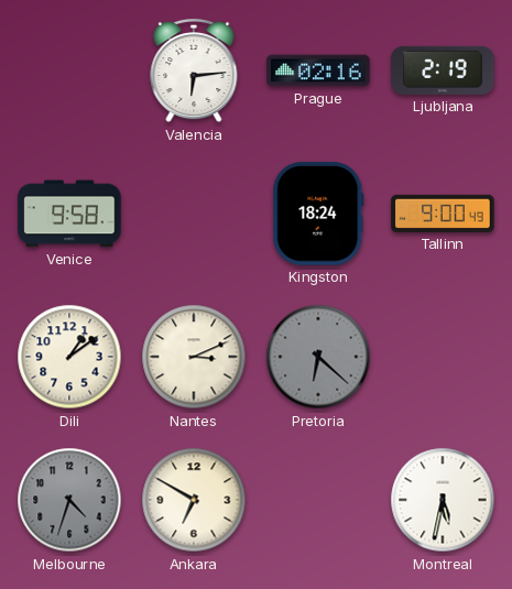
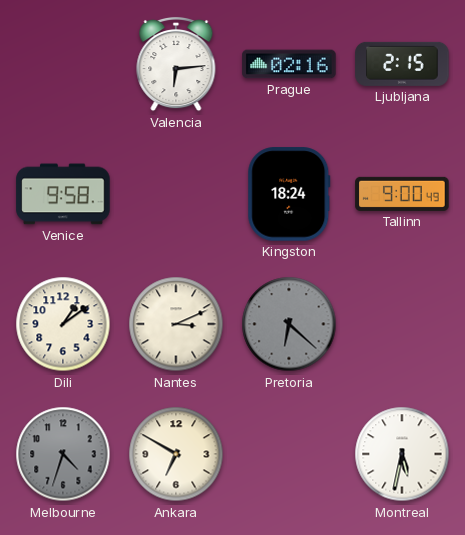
Ljubljana: 2:19 -> 2:15
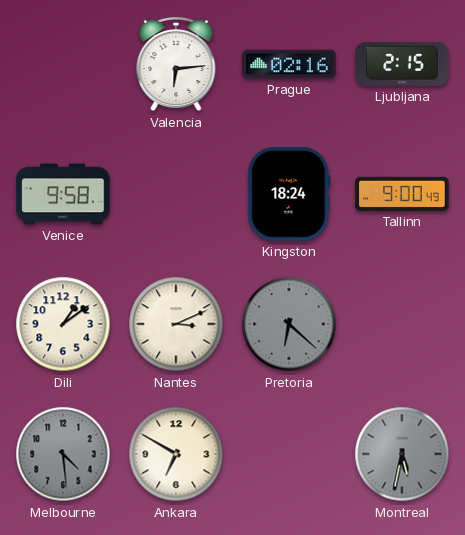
Melbourne: 4:33 -> 4:29
Montreal dial: white -> grey
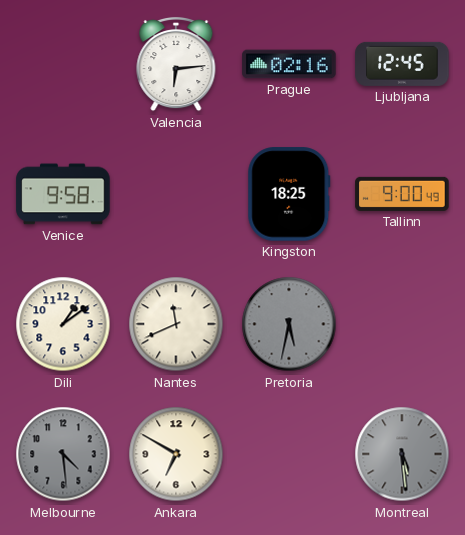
Ljubljana: 2:15 -> 12:45
Kingston: 18:24 -> 18:25
Nantes: 3:11 -> 11:41
Pretoria: 6:22 -> 5:32
Montreal: 5:32 -> 5:29
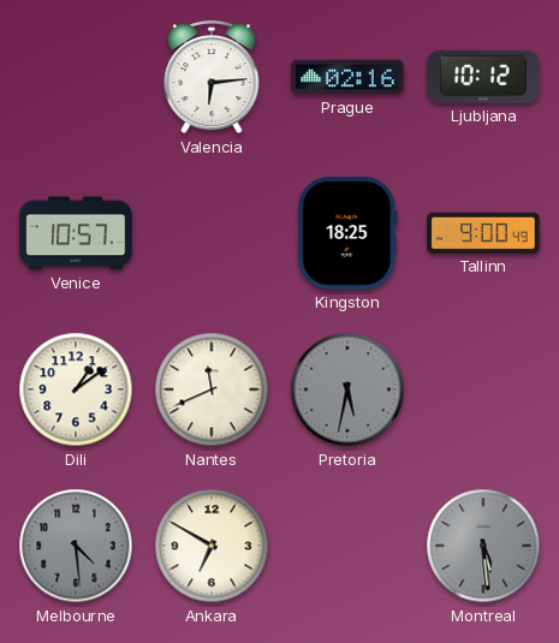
Ljubljana: 12:45 -> 10:12
Venice: 9:58 -> 10:57
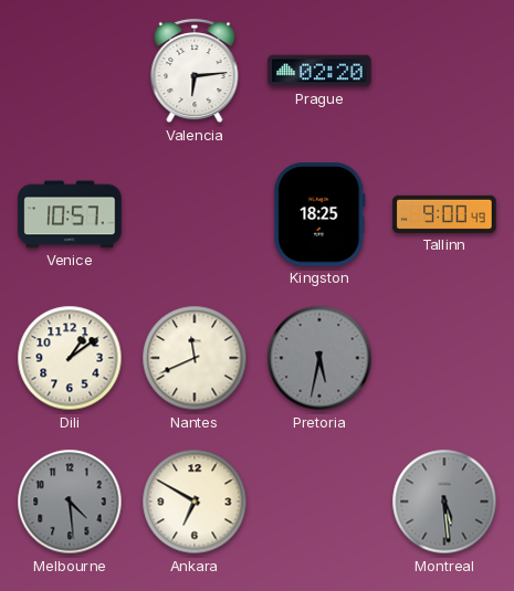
Prague: 02:16 -> 02:20
Ljubljana: 10:12 -> none
